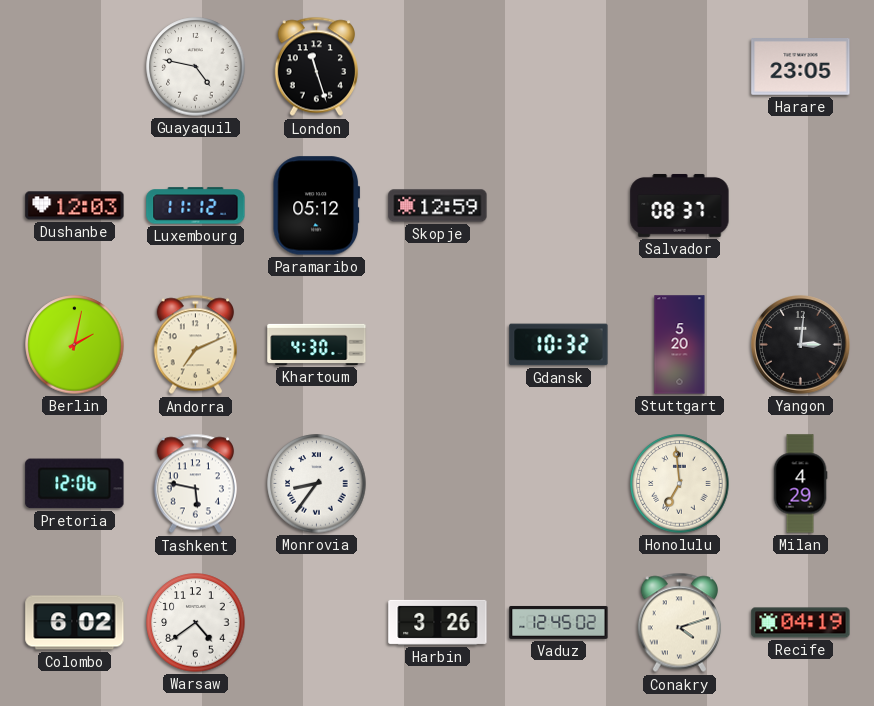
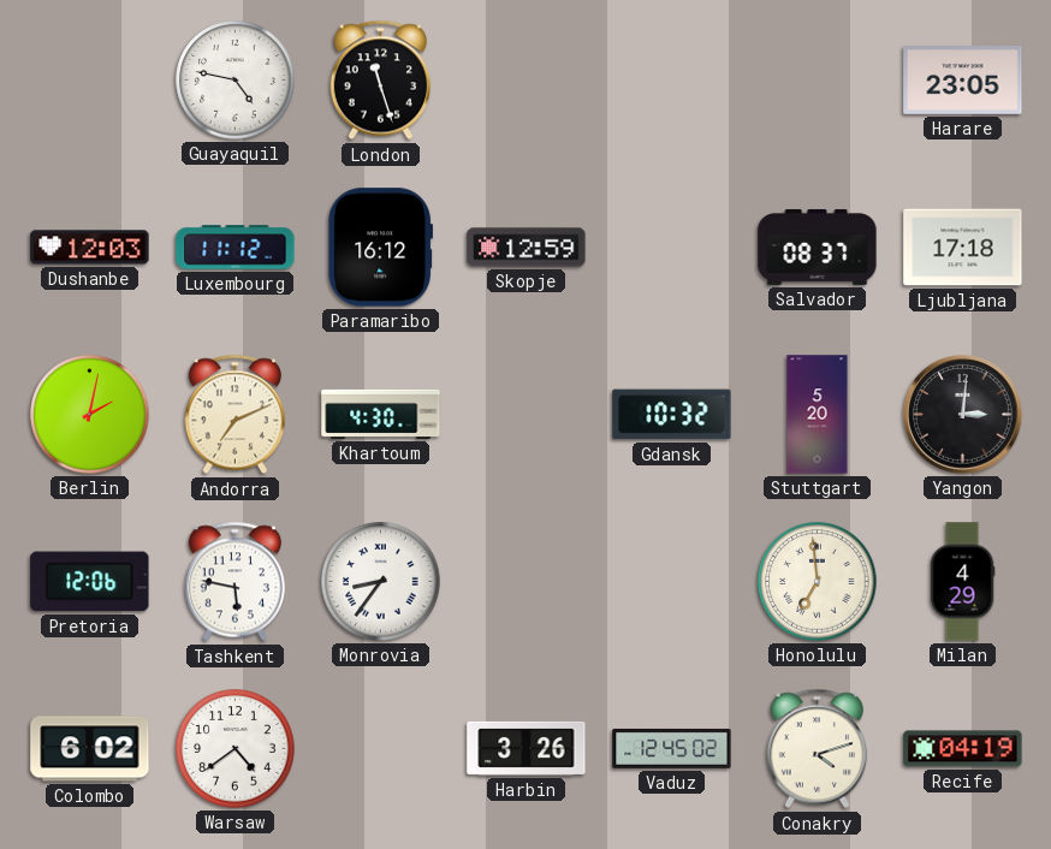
Paramaribo: 05:12 -> 16:12
Ljubljana: none -> 17:18
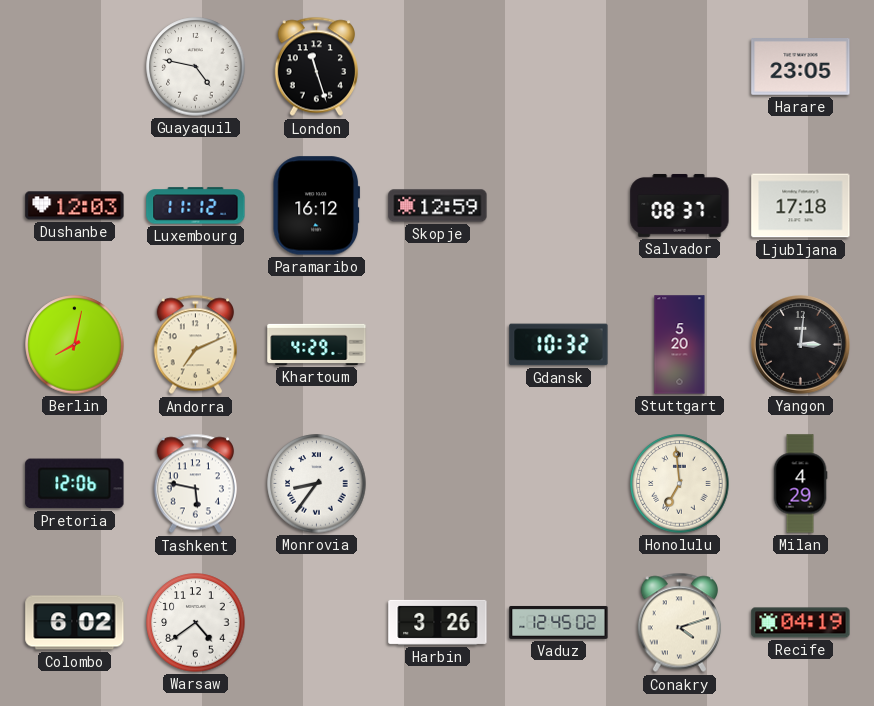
Berlin: 2:02 -> 8:02
Khartoum: 4:30 -> 4:29
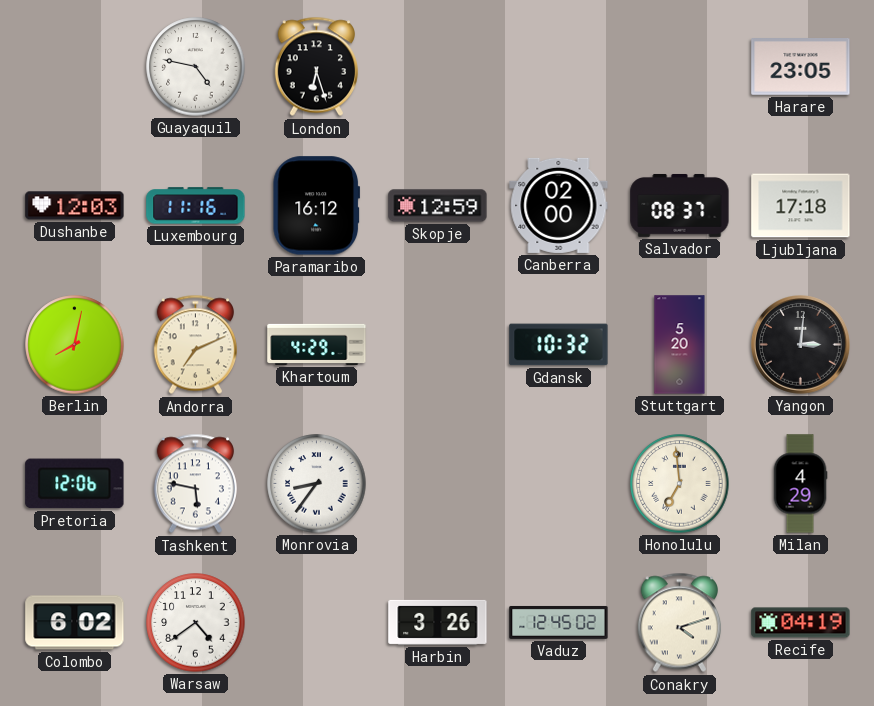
London: 11:27 -> 6:27
Luxembourg: 11:12 -> 11:16
Canberra: none -> 02:00
